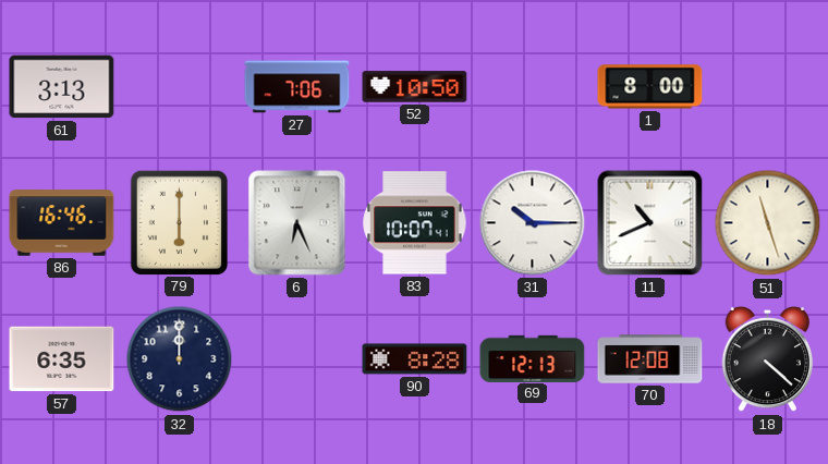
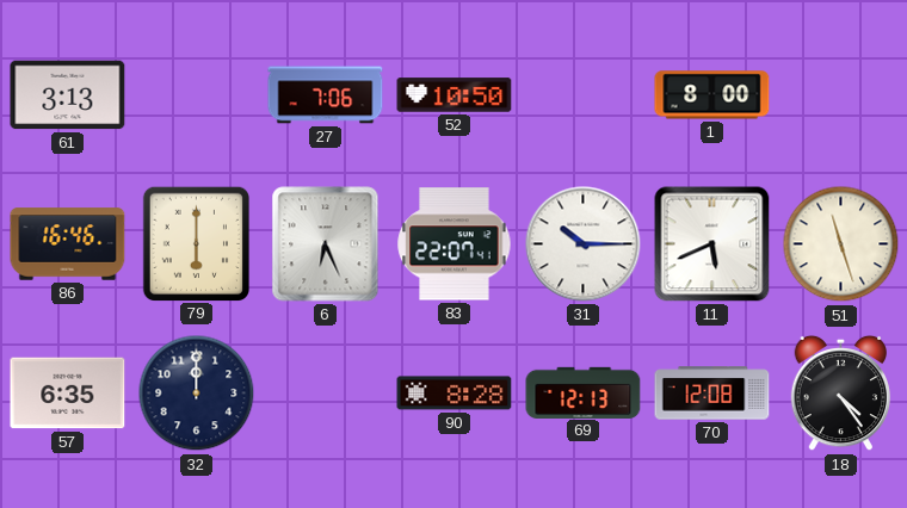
83: 10:07 -> 22:07
11: 10:41 -> 5:41
18: 4:22 -> 4:24
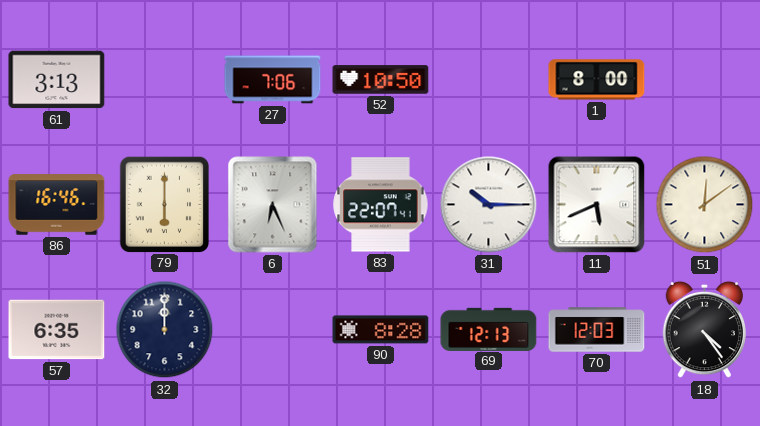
51: 11:27 -> 12:09
70: 12:08 -> 12:03
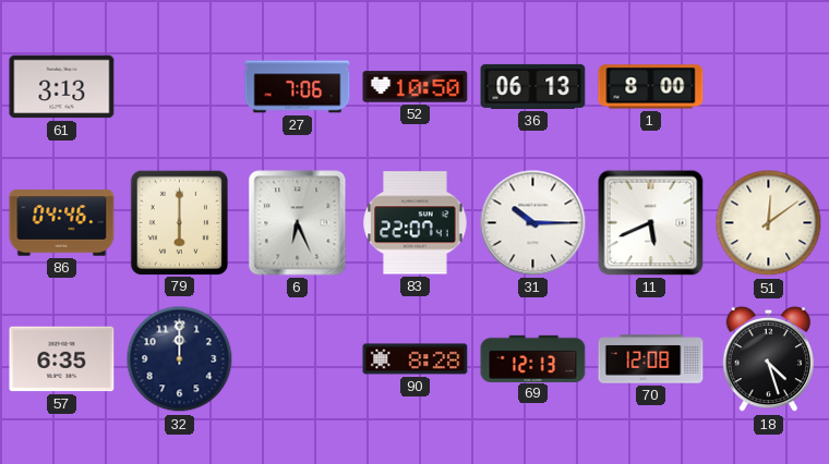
36: none -> 06:13
86: 16:46 -> 04:46
70: 12:03 -> 12:08
18: 4:24 -> 4:27
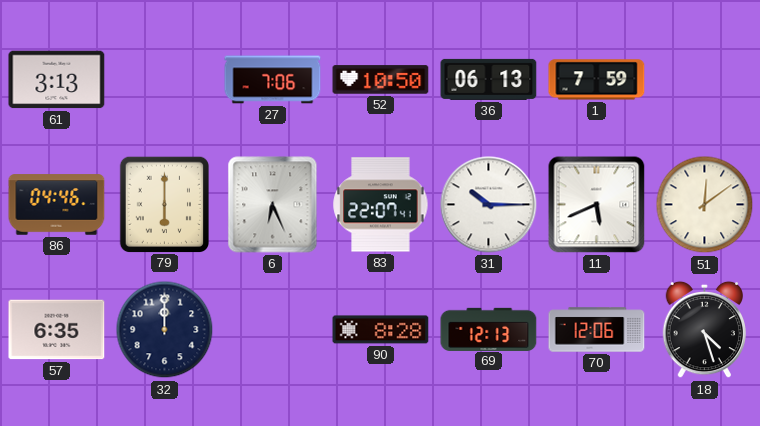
1: 8:00 -> 7:59
70: 12:08 -> 12:06
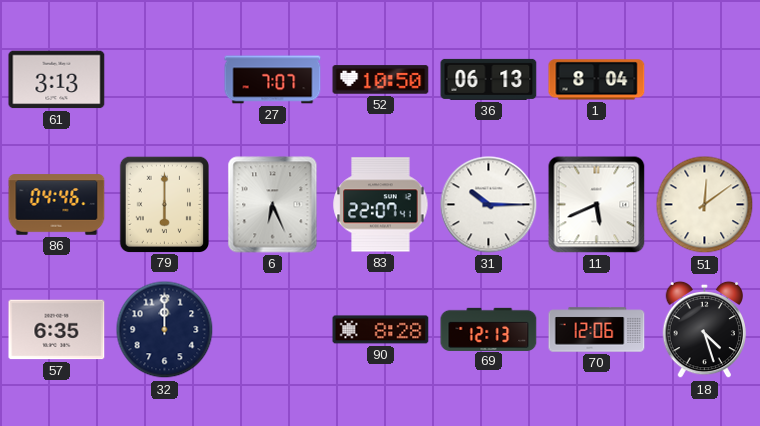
27: 7:06 -> 7:07
1: 7:59 -> 8:04
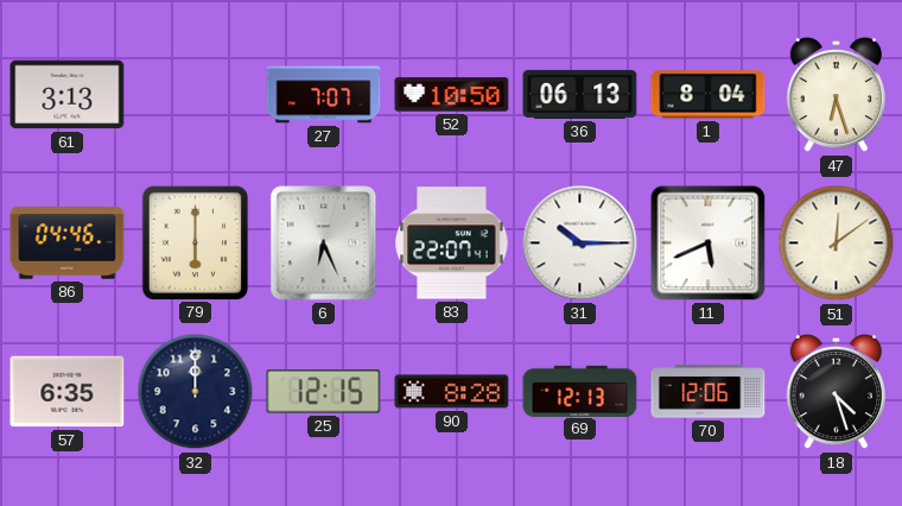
47: none -> 6:27
25: none -> 12:15
